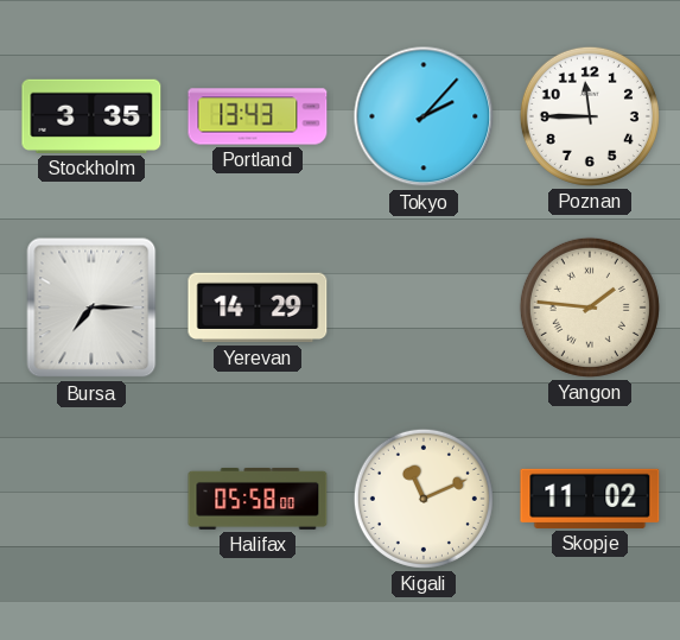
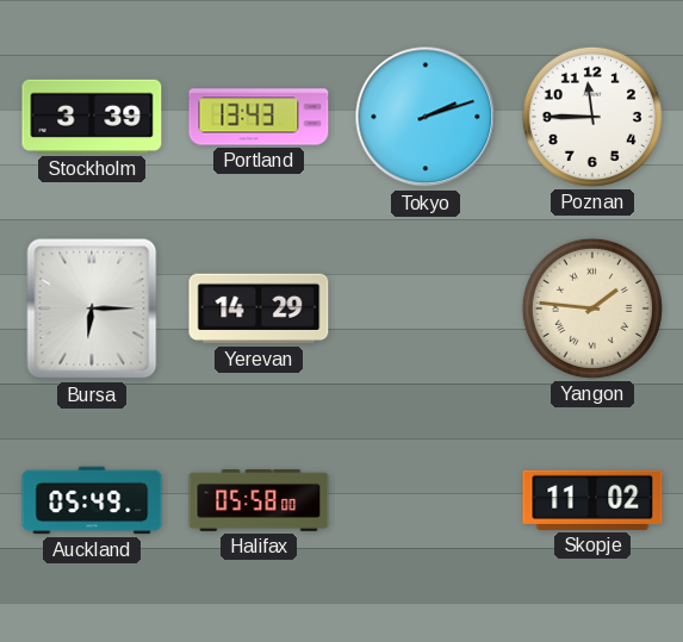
Stockholm: 3:35 -> 3:39
Tokyo: 2:07 -> 2:12
Bursa: 7:15 -> 6:15
Auckland: none -> 05:49
Kigali: 11:11 -> none
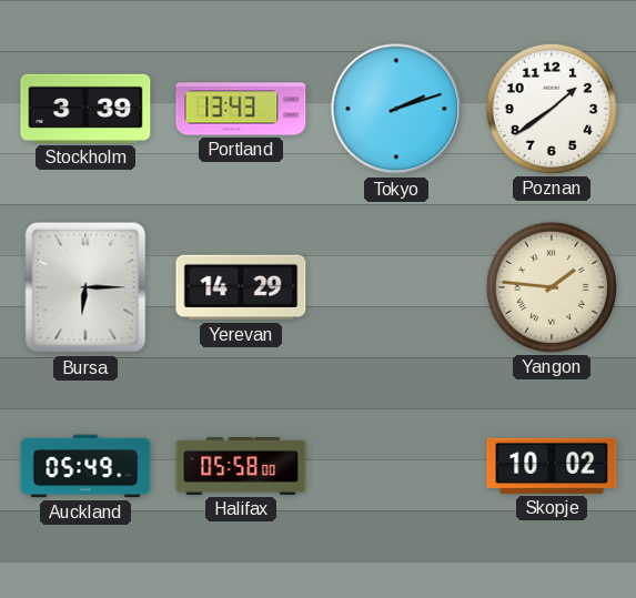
Poznan: 11:45 -> 1:39
Skopje: 11:02 -> 10:02
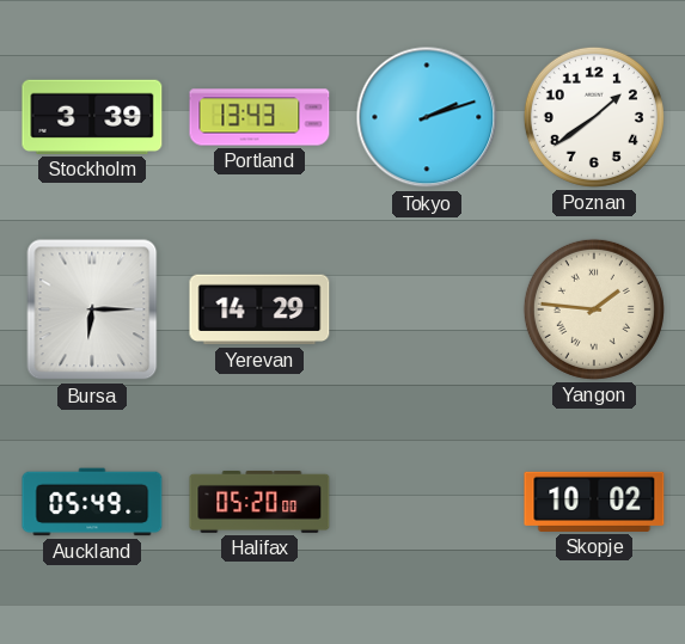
Halifax: 05:58 -> 05:20
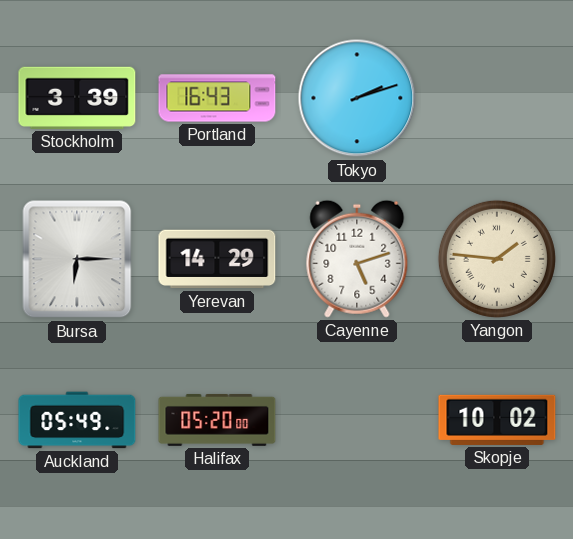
Portland: 13:43 -> 16:43
Poznan: 1:39 -> none
Cayenne: none -> 5:12
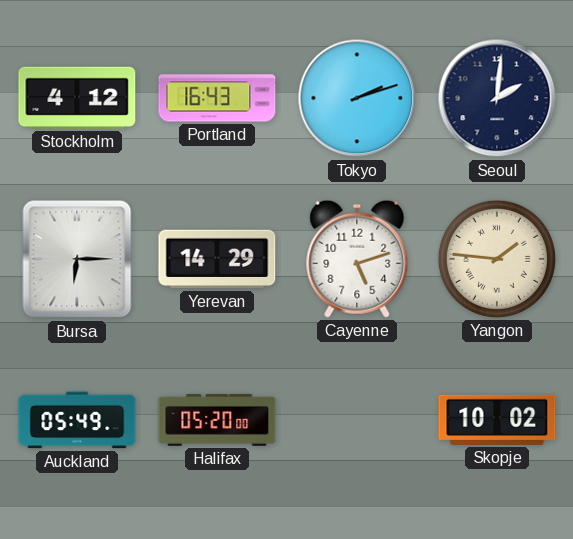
Stockholm: 3:39 -> 4:12
Seoul: none -> 2:01
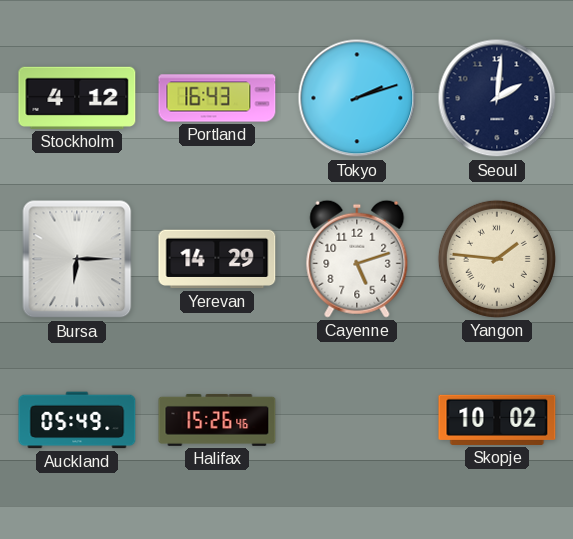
Halifax: 05:20 -> 15:26
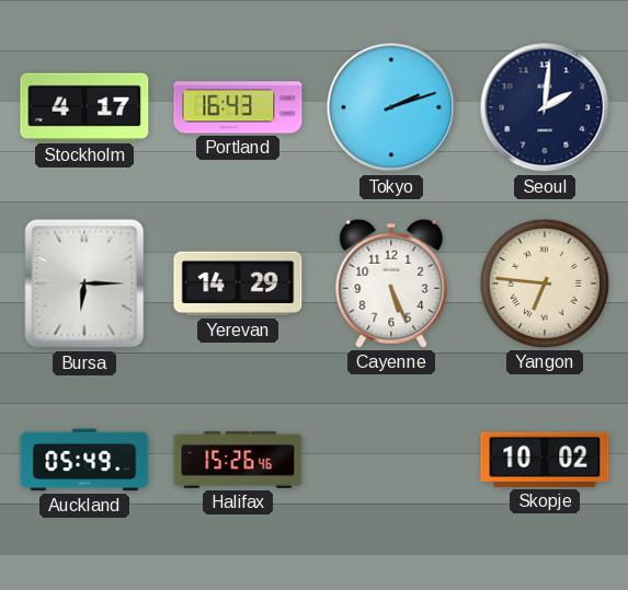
Stockholm: 4:12 -> 4:17
Cayenne: 5:12 -> 5:26
Yangon: 1:46 -> 6:46
